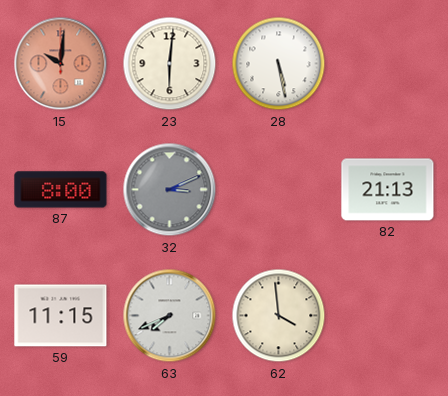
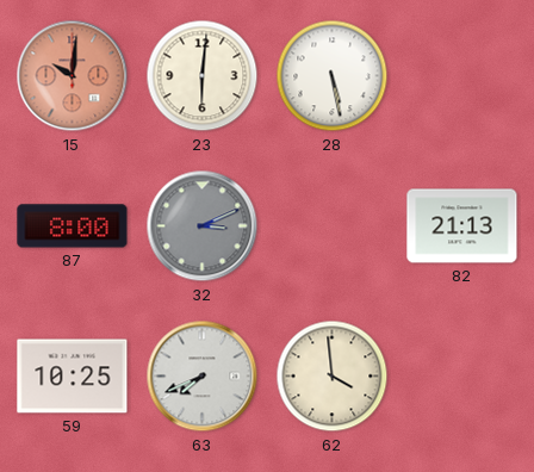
59: 11:15 -> 10:25
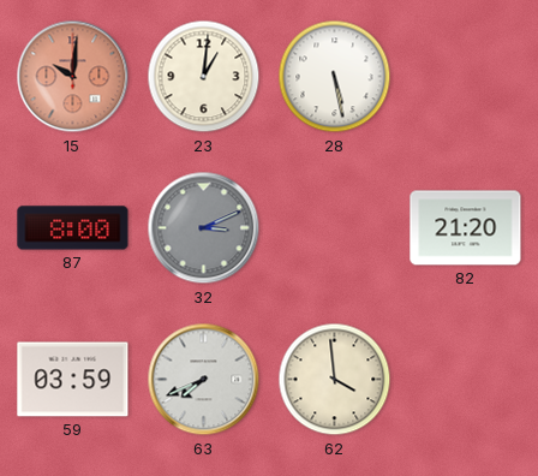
23: 6:01 -> 1:01
82: 21:13 -> 21:20
59: 10:25 -> 03:59
